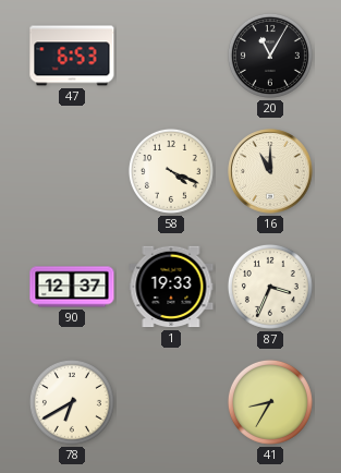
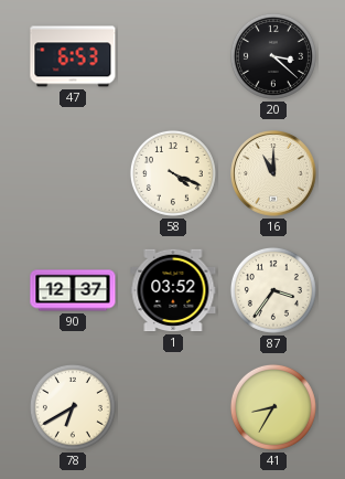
20: 11:05 -> 3:22
1: 19:33 -> 03:52
87: 3:34 -> 3:36
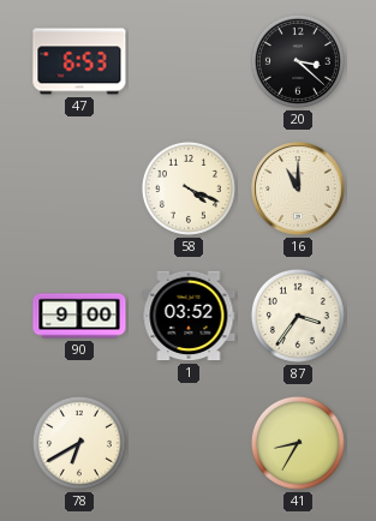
90: 12:37 -> 9:00
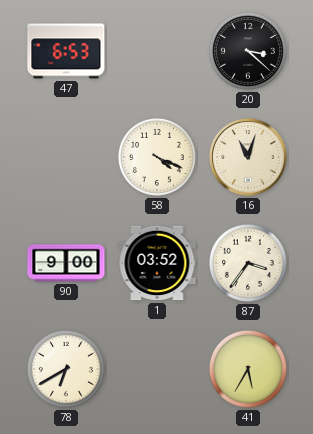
16: 11:00 -> 11:03
41: 8:35 -> 5:35
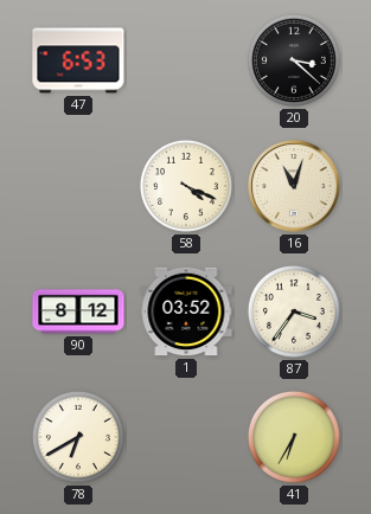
90: 9:00 -> 8:12
41: 5:35 -> 6:35
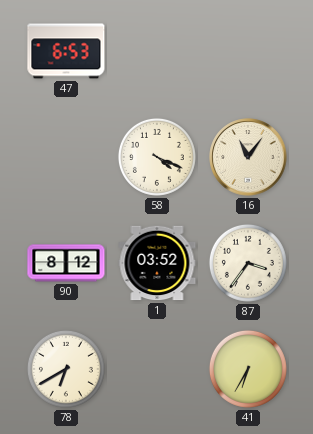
20: 3:22 -> none
16: 11:03 -> 11:06
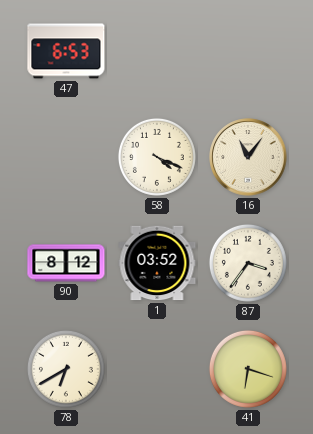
41: 6:35 -> 6:18
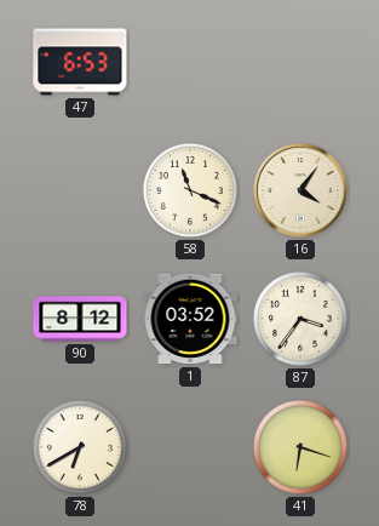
58: 4:19 -> 11:19
16: 11:06 -> 4:06
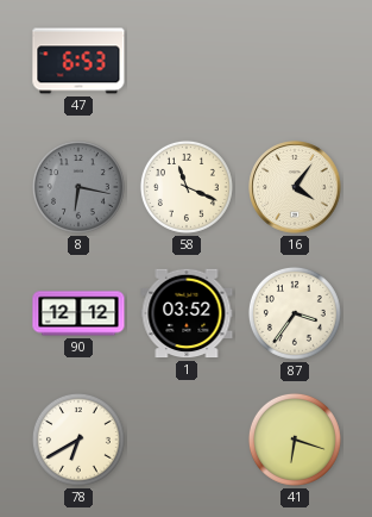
8: none -> 6:17
90: 8:12 -> 12:12
